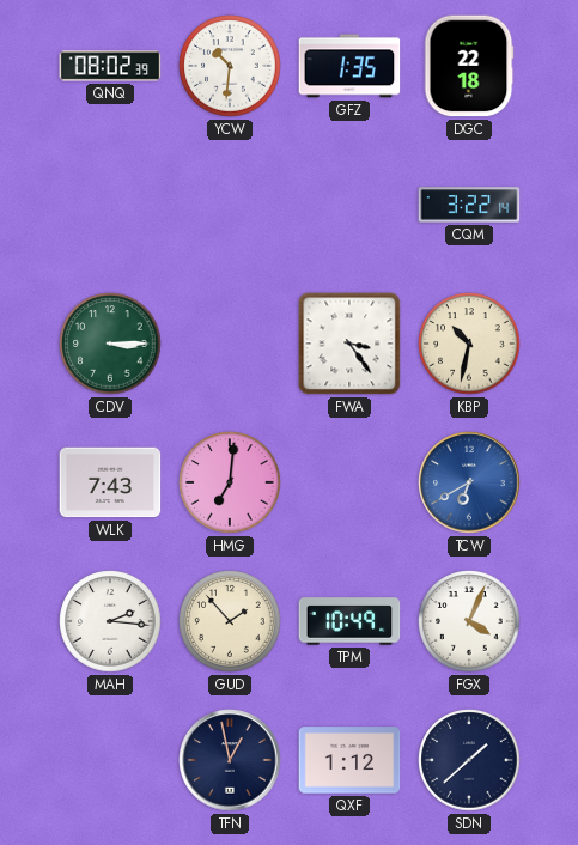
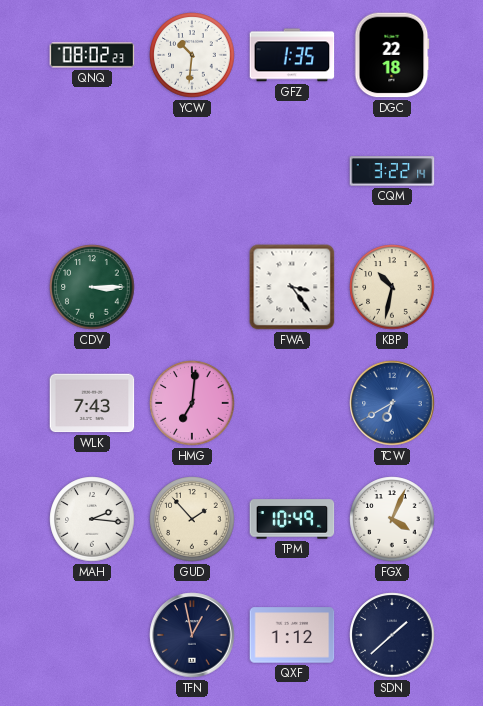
QNQ: 08:02:39 -> 08:02:23
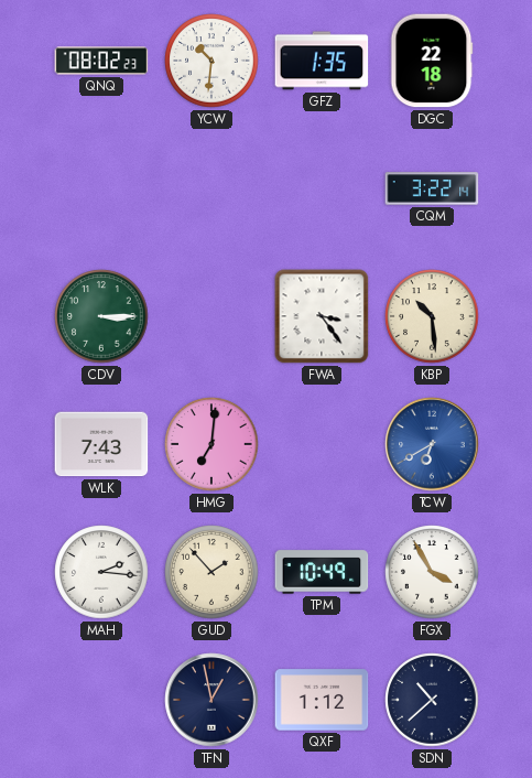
KBP: 10:32 -> 10:29
FGX: 4:04 -> 3:55
SDN: 1:38 -> 10:38
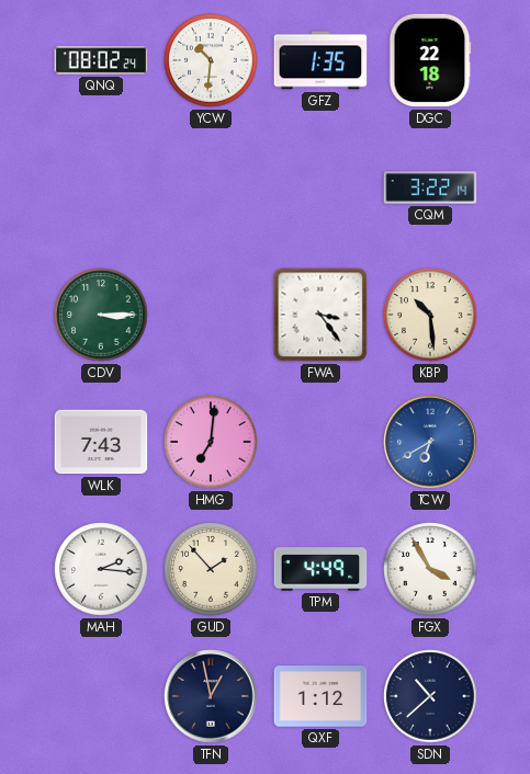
QNQ: 08:02:23 -> 08:02:24
TPM: 10:49 -> 4:49
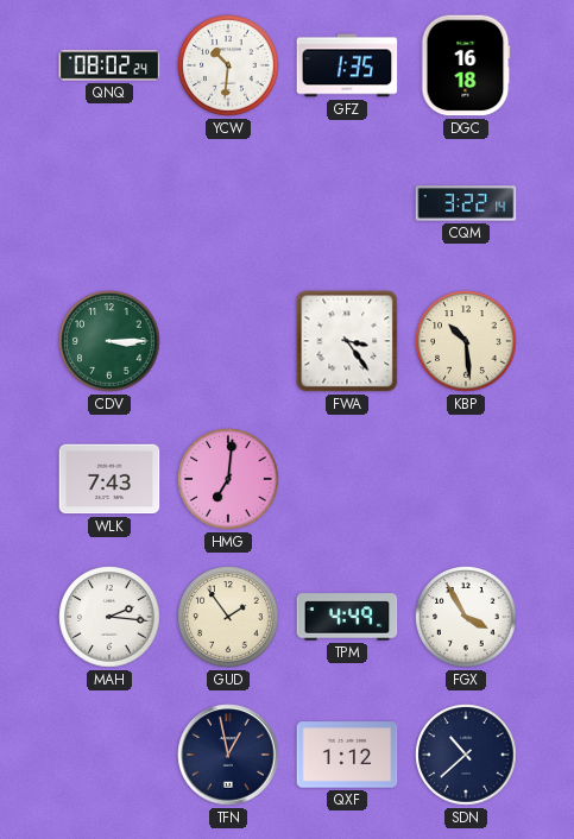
DGC: 22:18 -> 16:18
TCW: 6:40 -> none
GUD: 1:53 -> 1:54
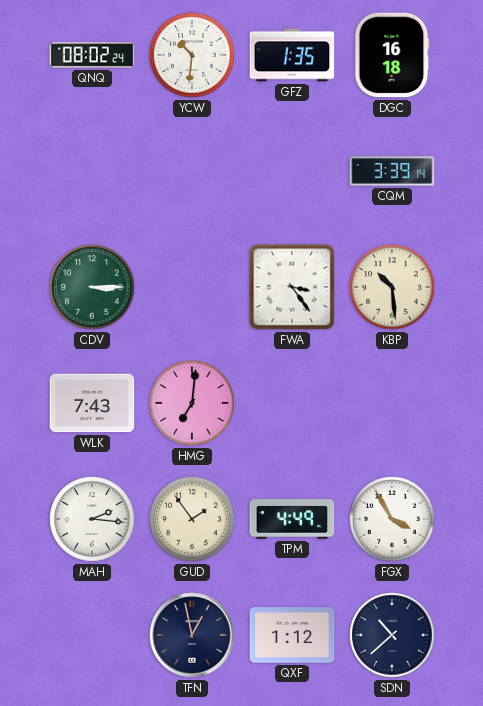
CQM: 3:22 -> 3:39
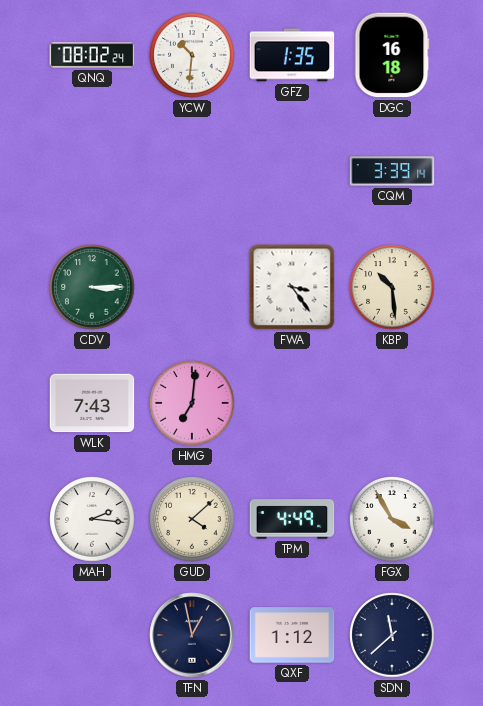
GUD: 1:54 -> 4:08
SDN: 10:38 -> 11:38
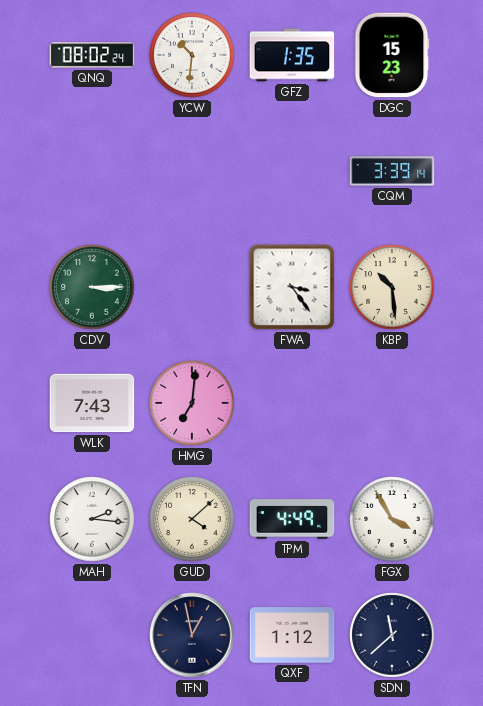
DGC: 16:18 -> 15:23
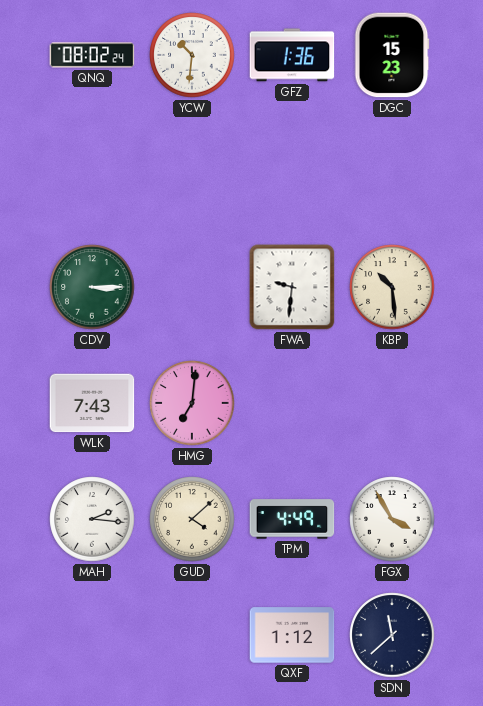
GFZ: 1:35 -> 1:36
CQM: 3:39 -> none
FWA: 3:24 -> 9:31
TFN: 12:58 -> none
